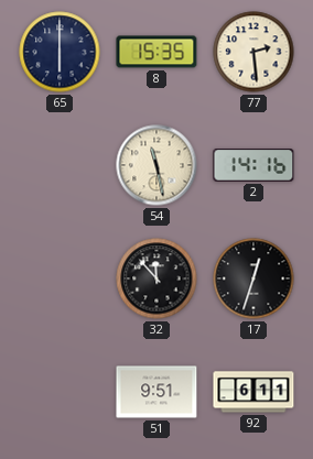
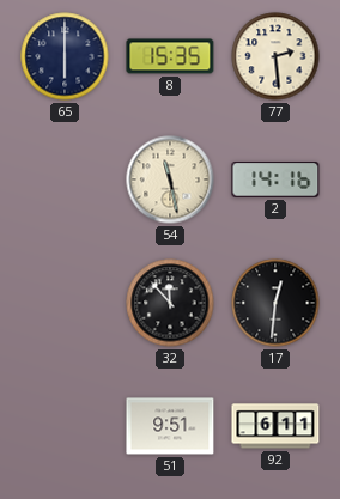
17: 12:33 -> 12:31
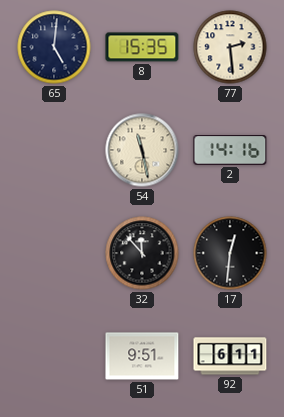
65: 6:00 -> 5:01
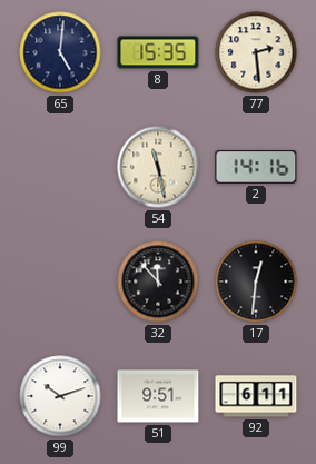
99: none -> 10:12
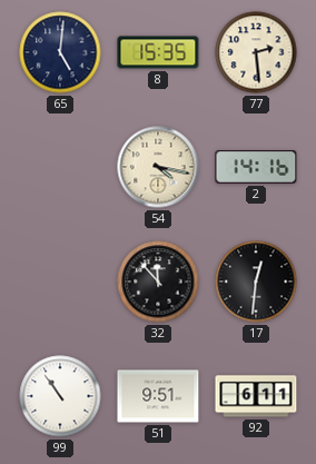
54: 11:28 -> 4:17
99: 10:12 -> 10:54
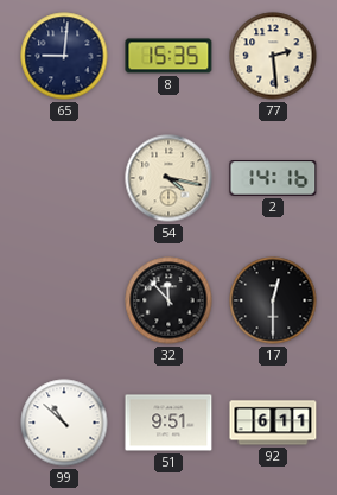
65: 5:01 -> 9:01
17: 12:31 -> 12:30
99: 10:54 -> 10:52
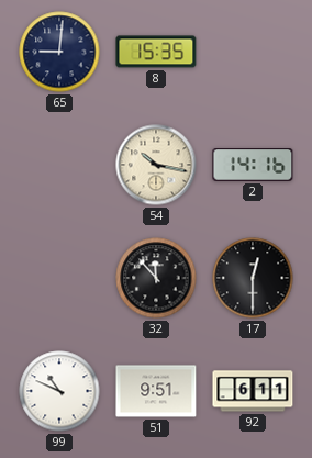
77: 2:29 -> none
54: 4:17 -> 10:17
99: 10:52 -> 10:49
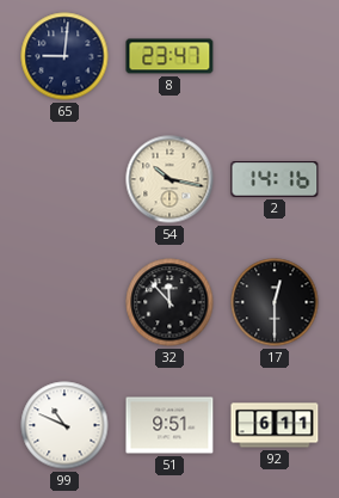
8: 15:35 -> 23:47
